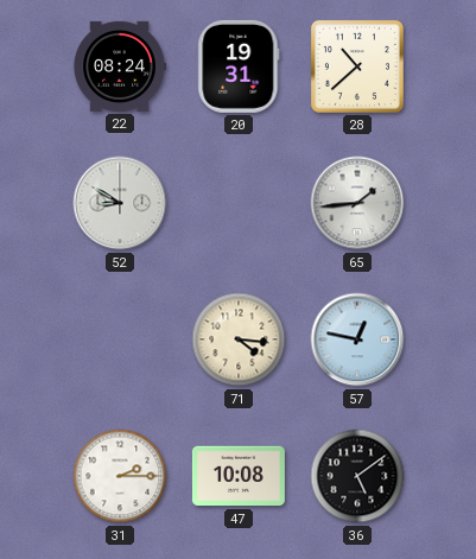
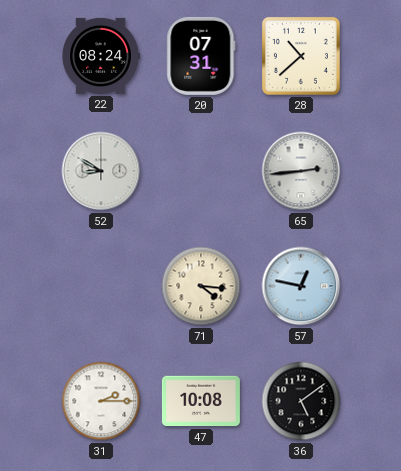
20: 19:31 -> 07:31
65: 1:44 -> 2:44
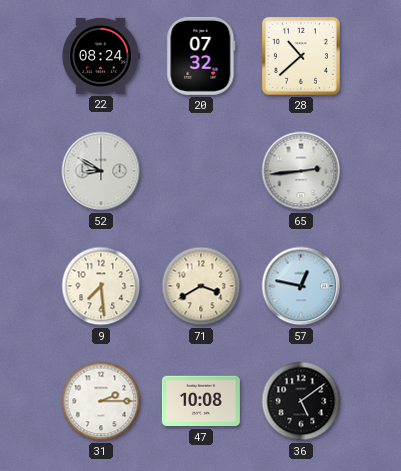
20: 07:31 -> 07:32
9: none -> 7:29
71: 4:16 -> 3:40
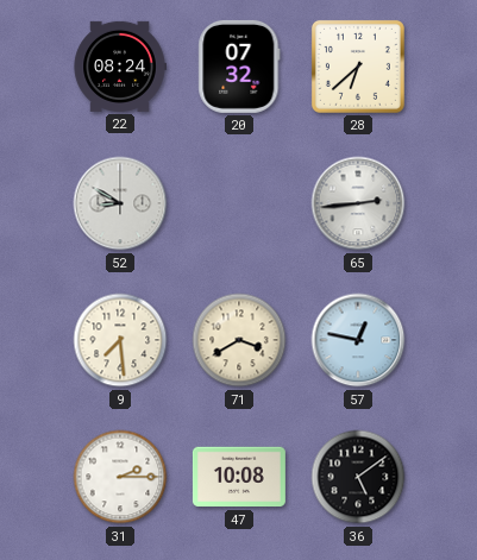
28: 10:38 -> 6:38
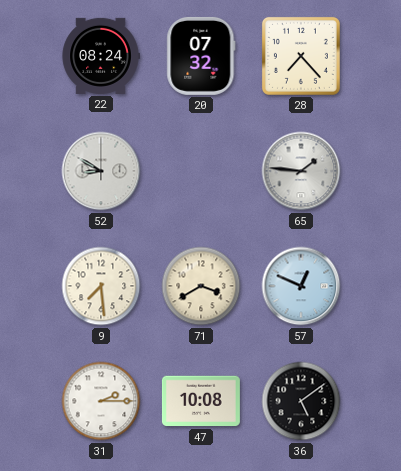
28: 6:38 -> 7:23
65: 2:44 -> 1:46
57: 12:47 -> 12:49
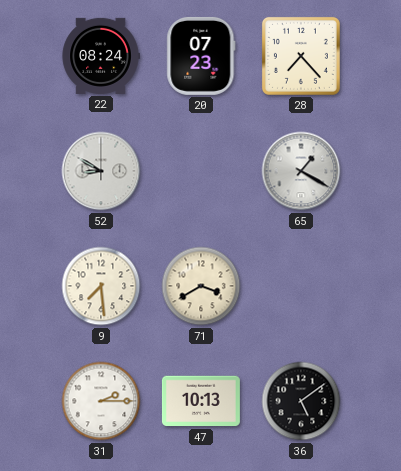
20: 07:32 -> 07:23
65: 1:46 -> 1:20
57: 12:49 -> none
47: 10:08 -> 10:13
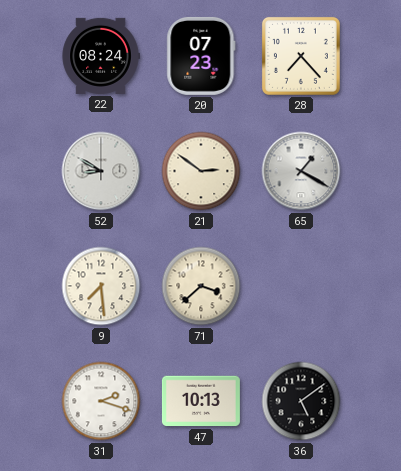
21: none -> 2:51
71: 3:40 -> 3:38
31: 2:15 -> 2:18
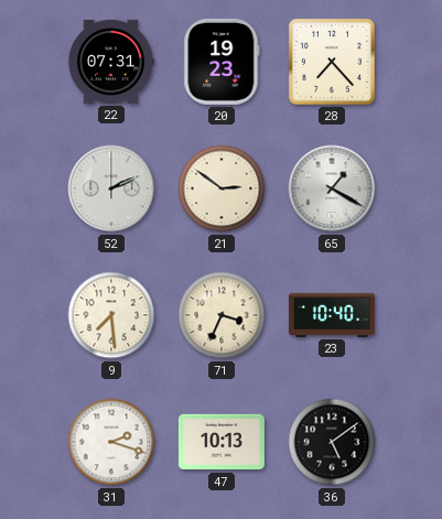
22: 08:24 -> 07:31
20: 07:23 -> 19:23
52: 8:50 -> 2:11
71: 3:38 -> 3:34
23: none -> 10:40
